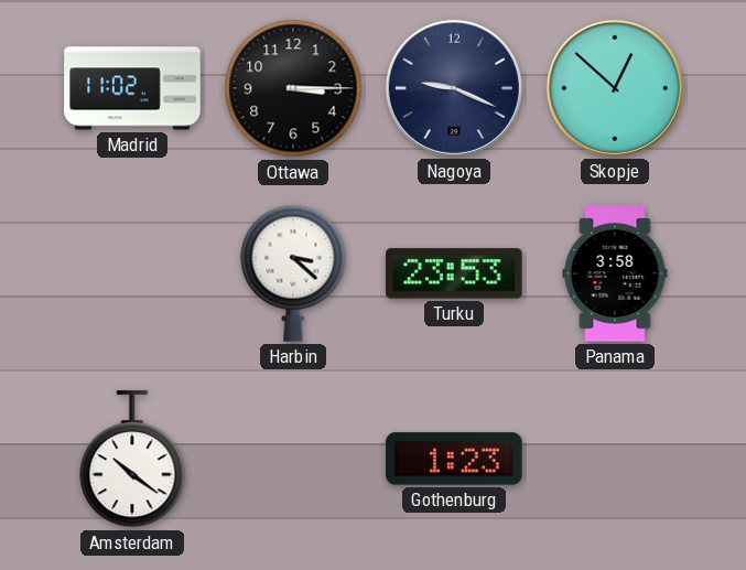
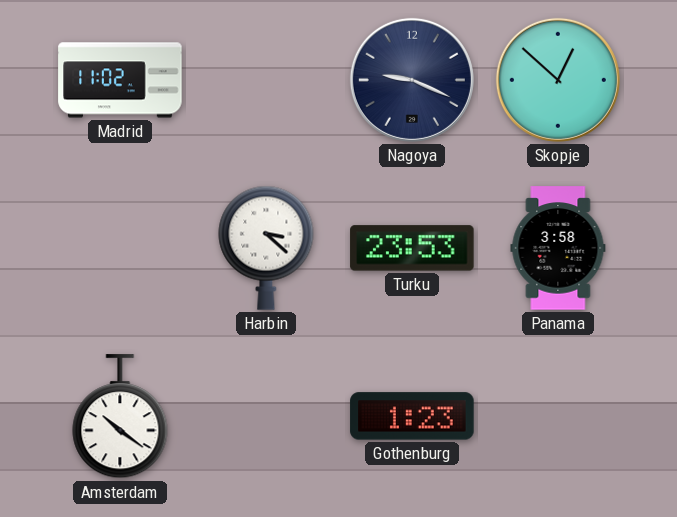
Ottawa: 3:15 -> none
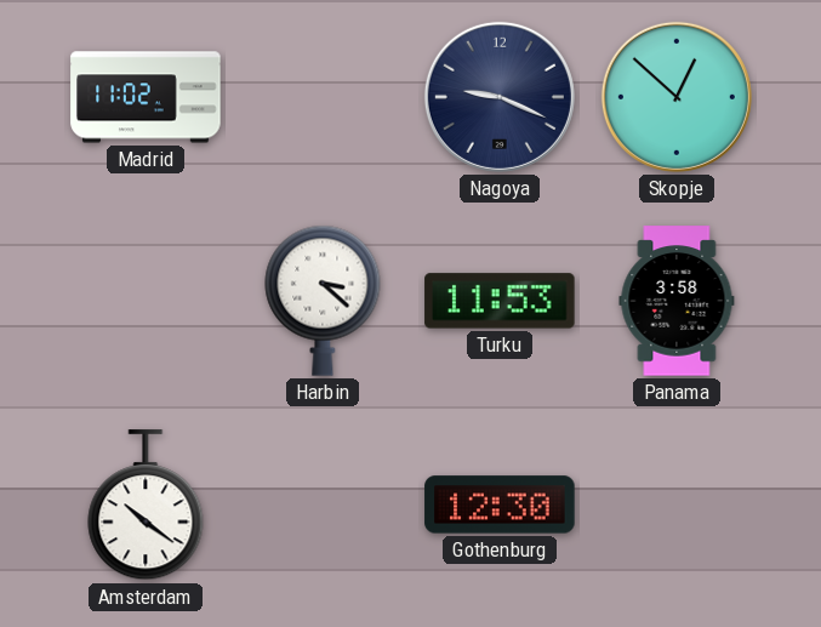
Turku: 23:53 -> 11:53
Gothenburg: 1:23 -> 12:30
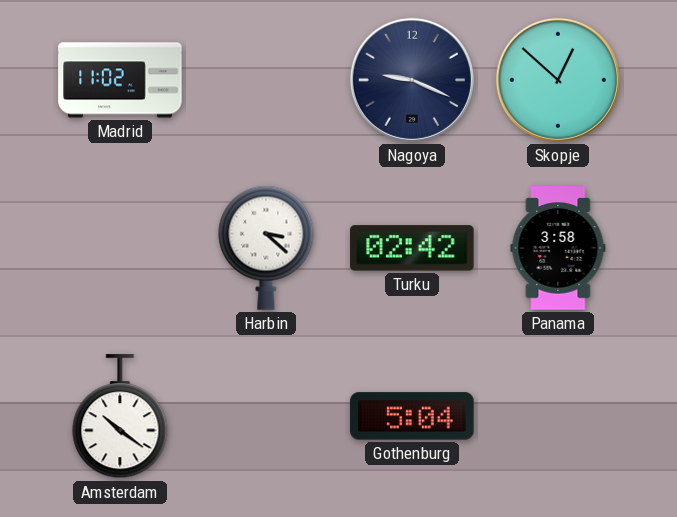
Turku: 11:53 -> 02:42
Gothenburg: 12:30 -> 5:04
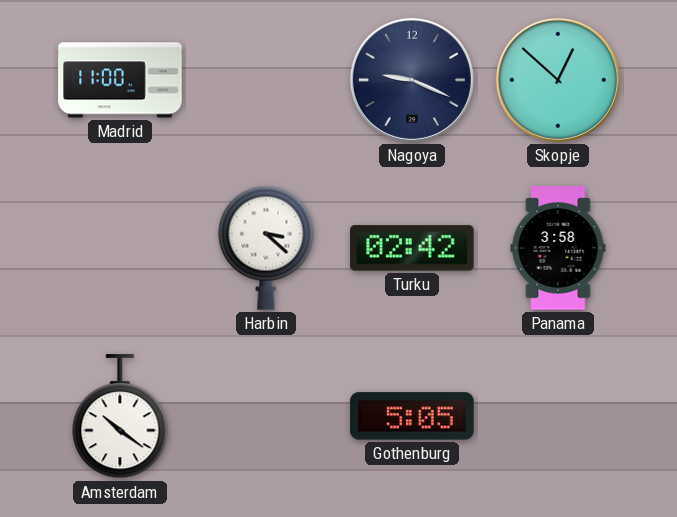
Madrid: 11:02 -> 11:00
Gothenburg: 5:04 -> 5:05
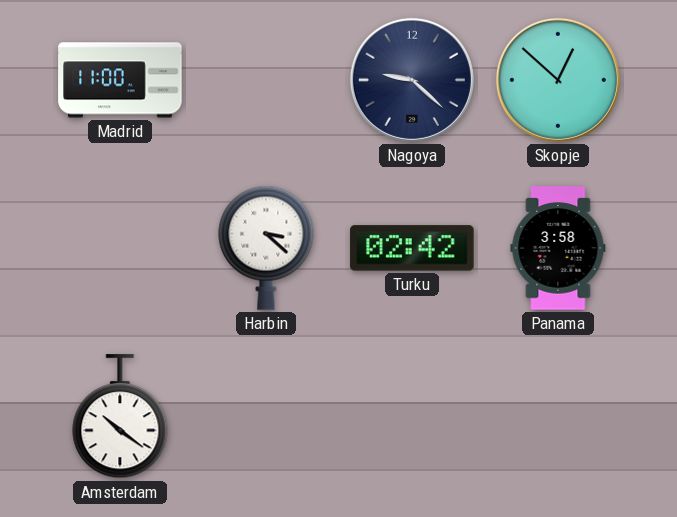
Nagoya: 9:19 -> 9:22
Gothenburg: 5:05 -> none
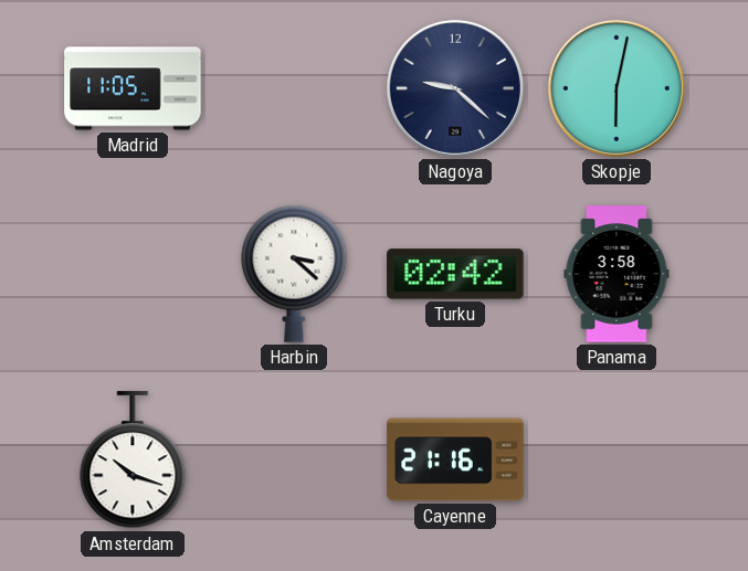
Madrid: 11:00 -> 11:05
Skopje: 12:52 -> 6:02
Amsterdam: 10:21 -> 10:18
Cayenne: none -> 21:16
